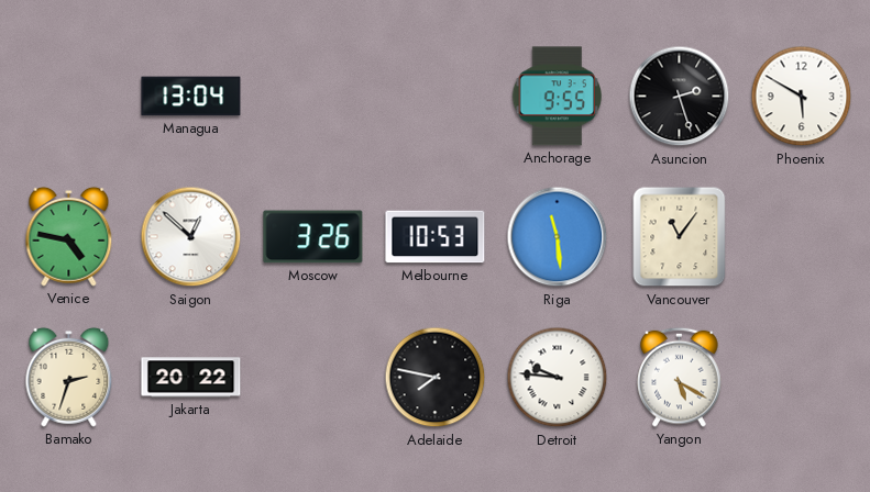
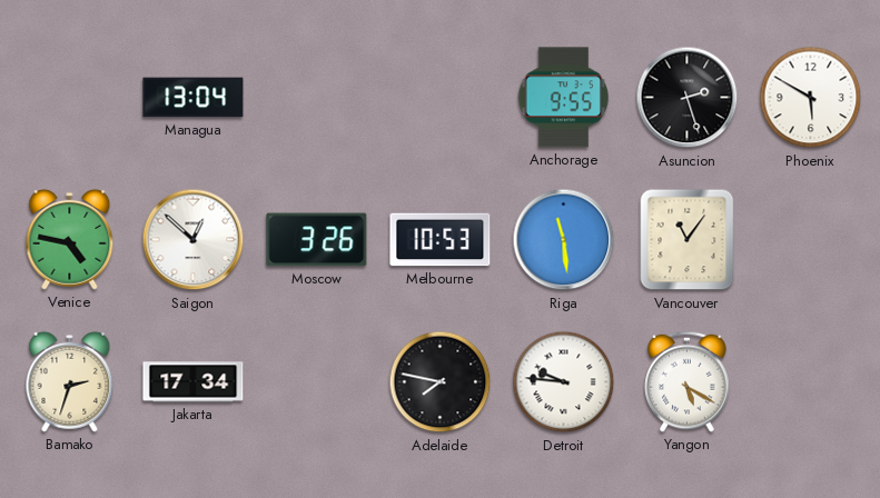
Jakarta: 20:22 -> 17:34
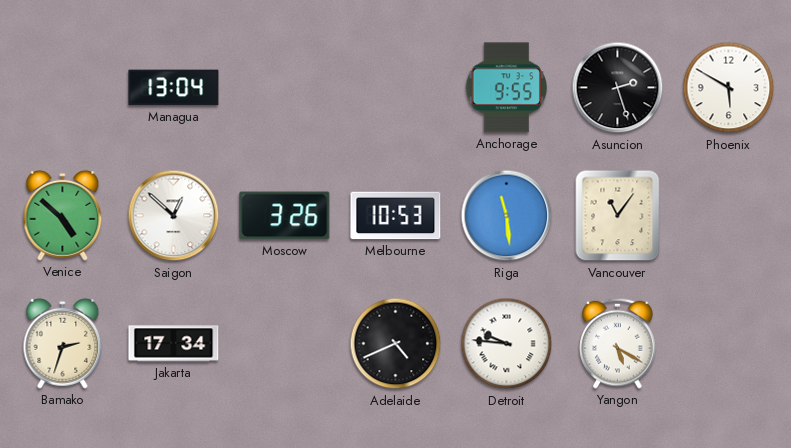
Venice: 4:47 -> 4:52
Adelaide: 7:47 -> 4:41
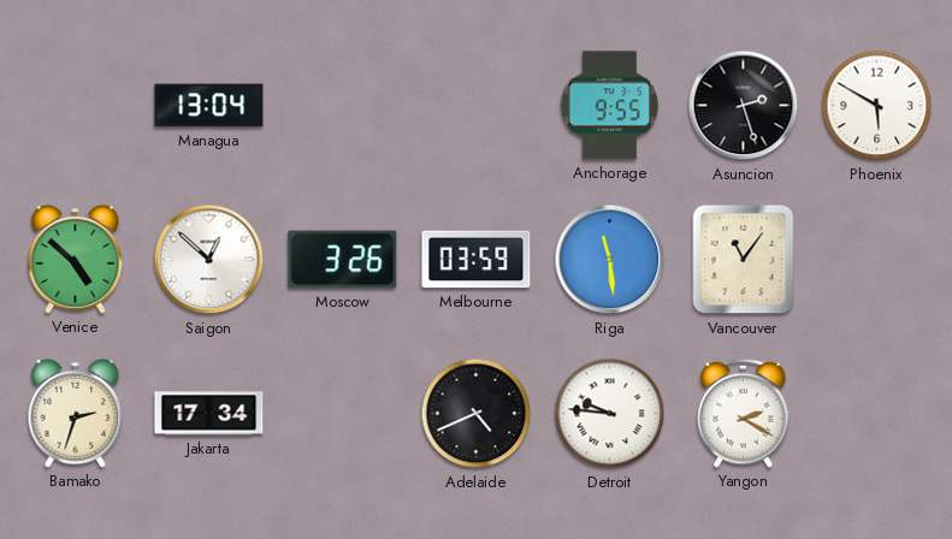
Melbourne: 10:53 -> 03:59
Yangon: 5:20 -> 2:20
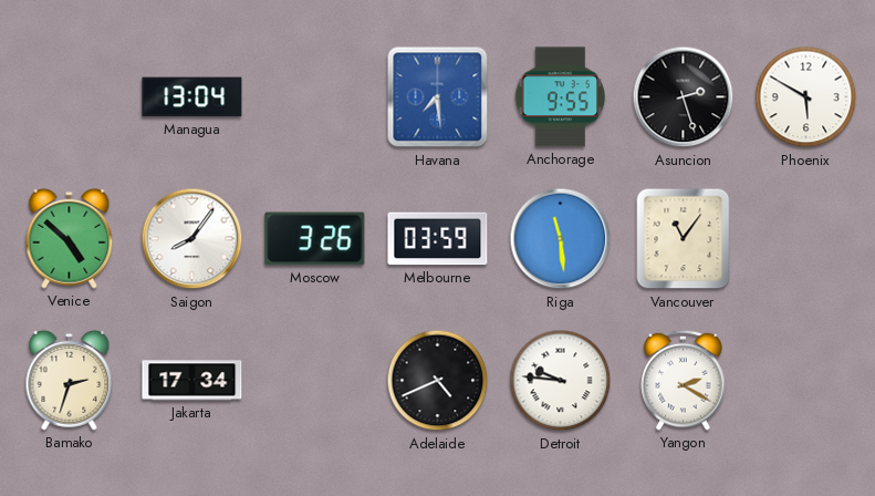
Havana: none -> 7:29
Saigon: 12:52 -> 8:06
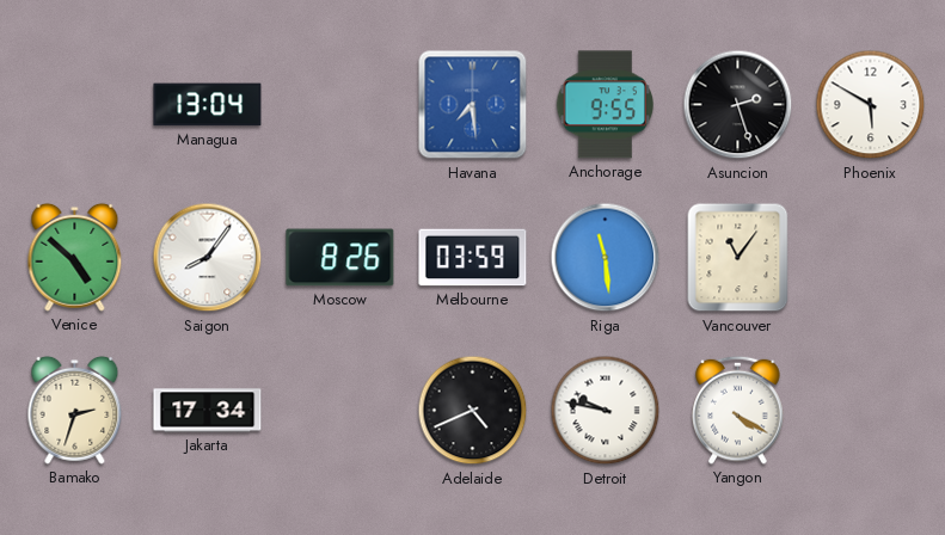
Moscow: 3:26 -> 8:26
Detroit: 9:46 -> 9:47
Yangon: 2:20 -> 4:20
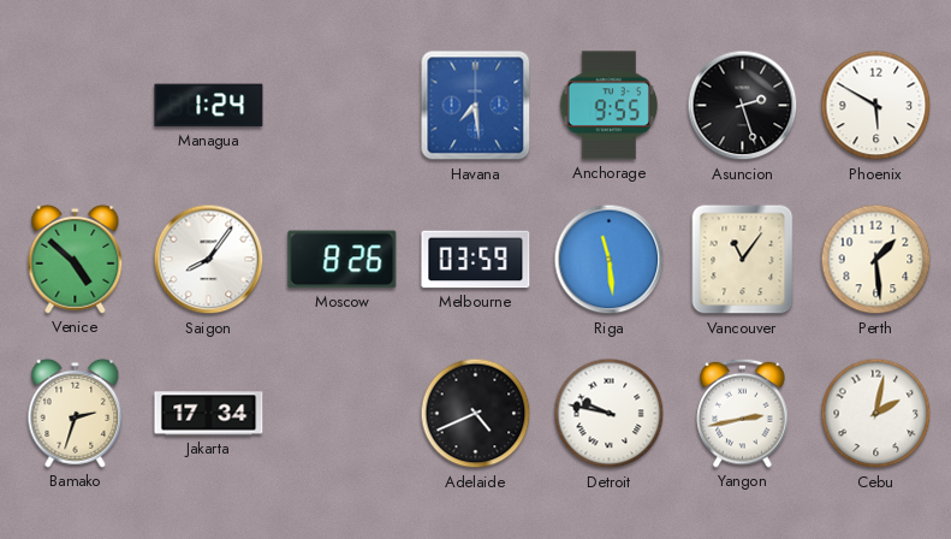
Managua: 13:04 -> 1:24
Perth: none -> 1:29
Yangon: 4:20 -> 2:43
Cebu: none -> 2:02
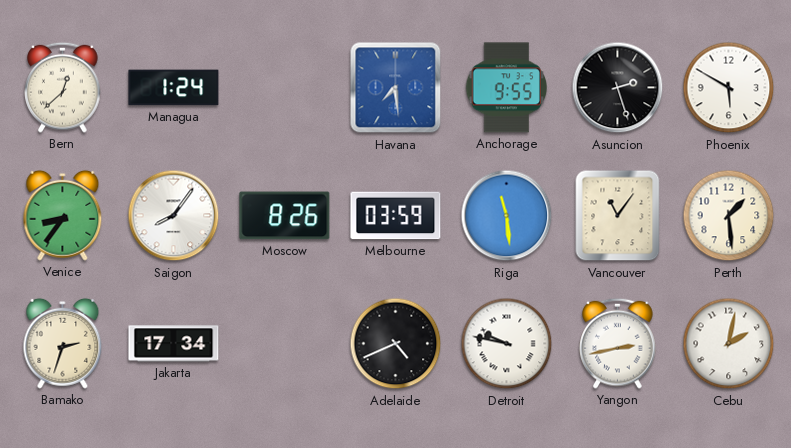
Bern: none -> 12:38
Venice: 4:52 -> 8:36
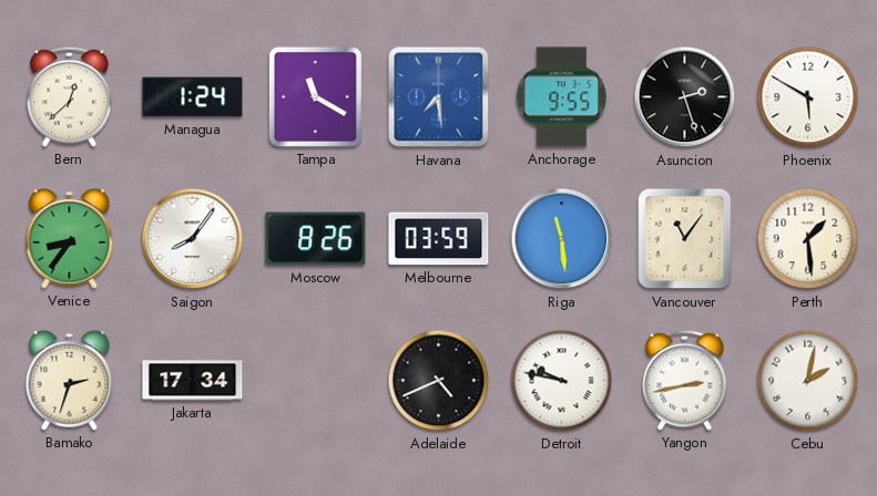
Tampa: none -> 11:20
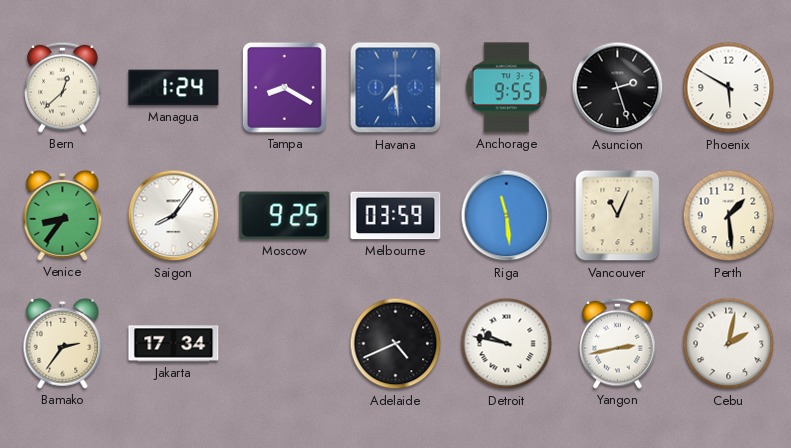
Tampa: 11:20 -> 8:20
Moscow: 8:26 -> 9:25
Vancouver: 11:06 -> 11:04
Bamako: 2:33 -> 2:36
